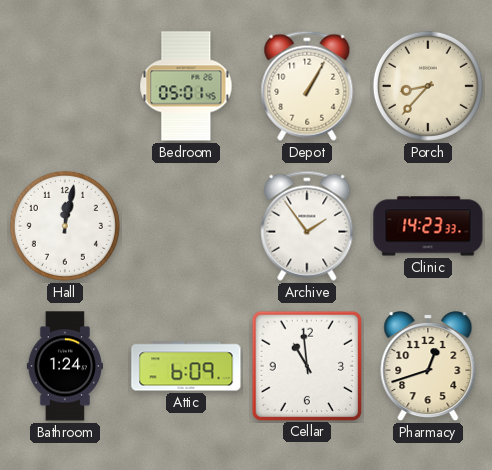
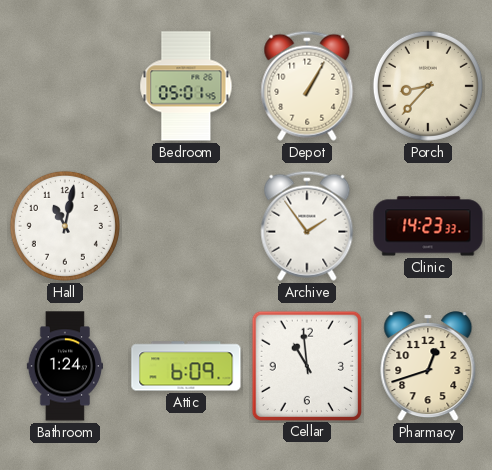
Hall: 12:02 -> 11:02
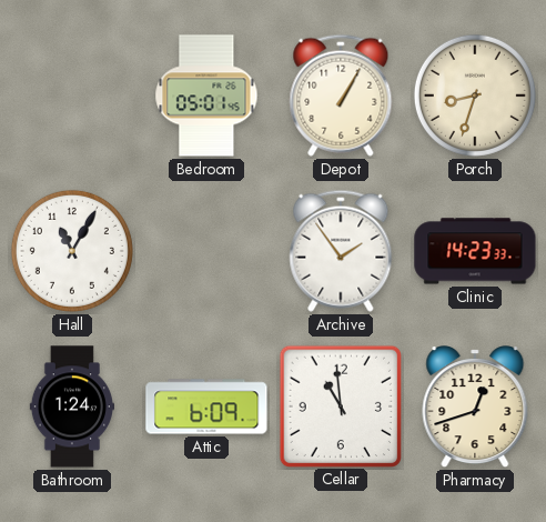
Porch: 8:37 -> 8:33
Hall: 11:02 -> 11:05
